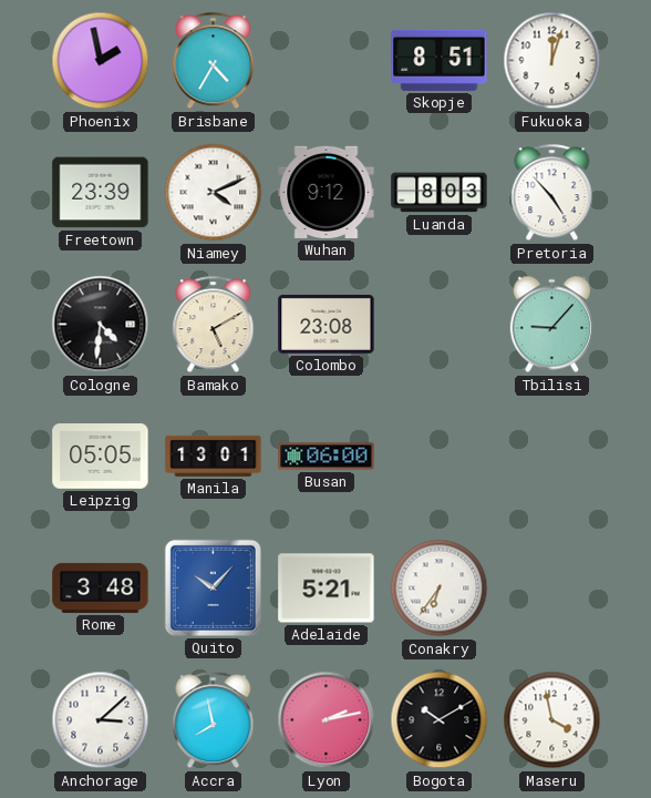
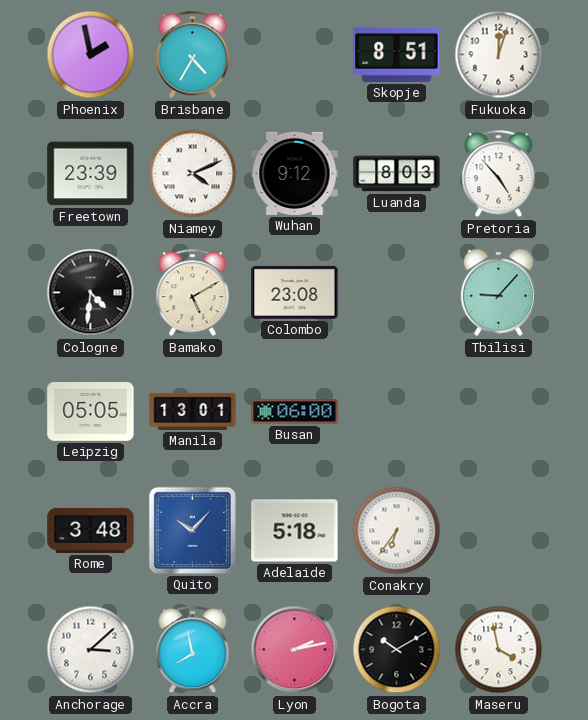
Adelaide: 5:21 -> 5:18
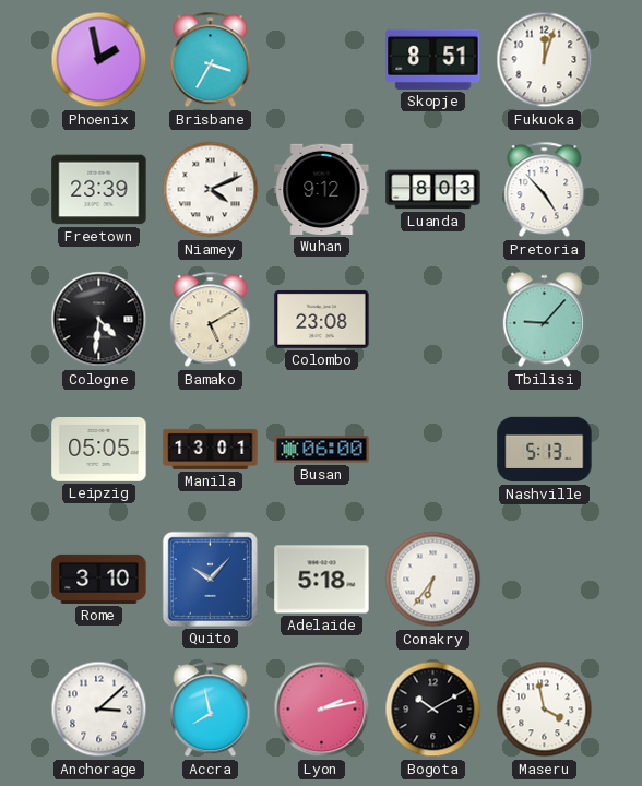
Brisbane: 4:35 -> 3:35
Nashville: none -> 5:13
Rome: 3:48 -> 3:10
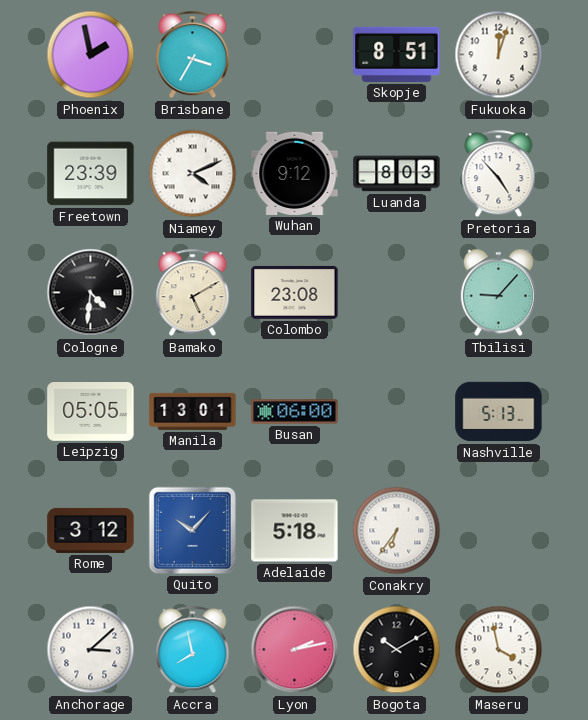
Rome: 3:10 -> 3:12
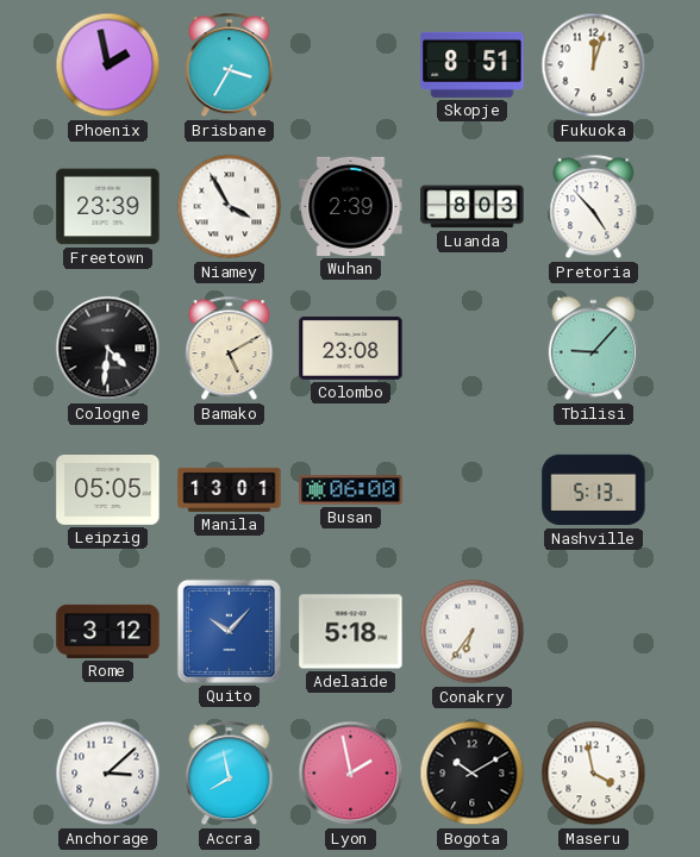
Niamey: 4:11 -> 3:55
Wuhan: 9:12 -> 2:39
Lyon: 2:13 -> 1:58
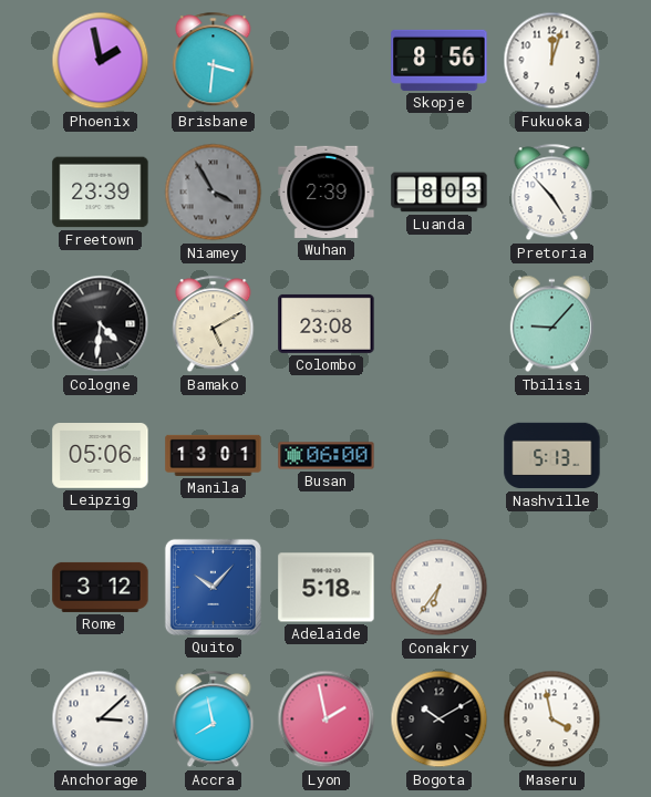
Brisbane: 3:35 -> 3:31
Skopje: 8:51 -> 8:56
Niamey dial: white -> grey
Leipzig: 05:05 -> 05:06
